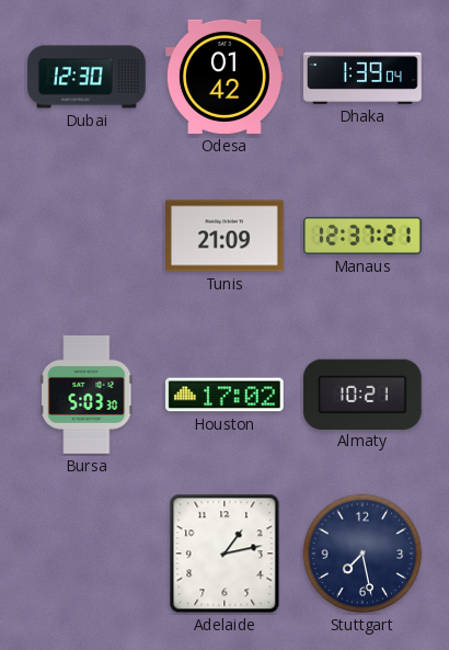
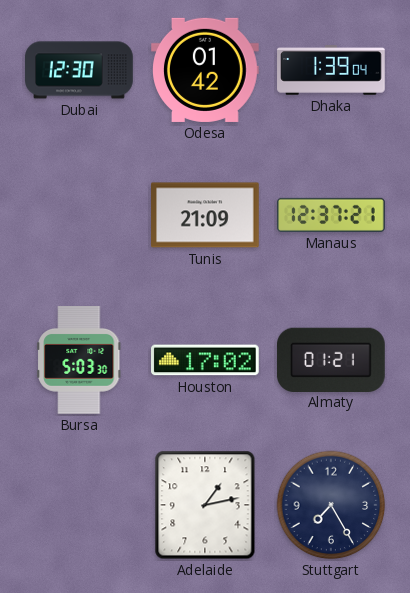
Almaty: 10:21 -> 01:21
Stuttgart: 7:28 -> 7:25
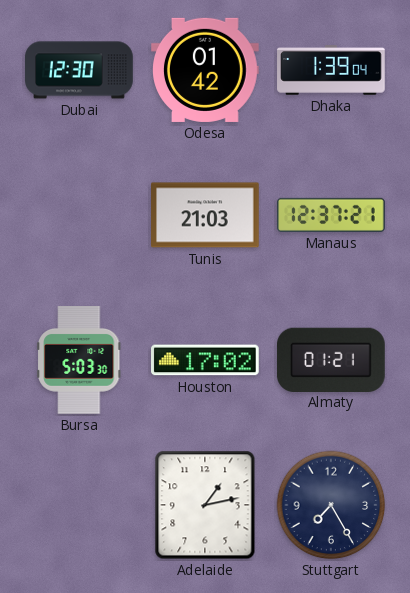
Tunis: 21:09 -> 21:03
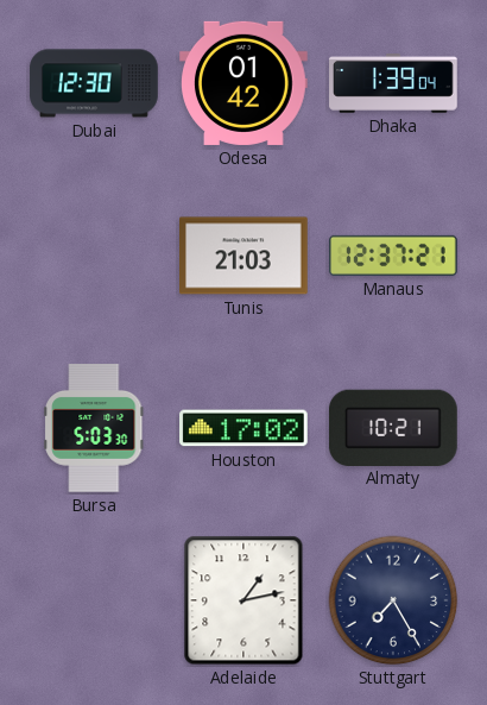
Almaty: 01:21 -> 10:21
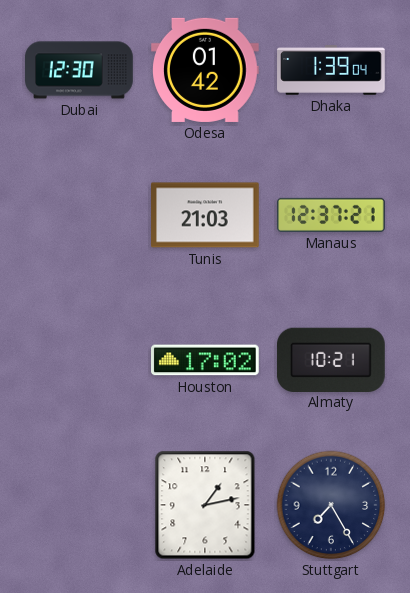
Bursa: 5:03 -> none
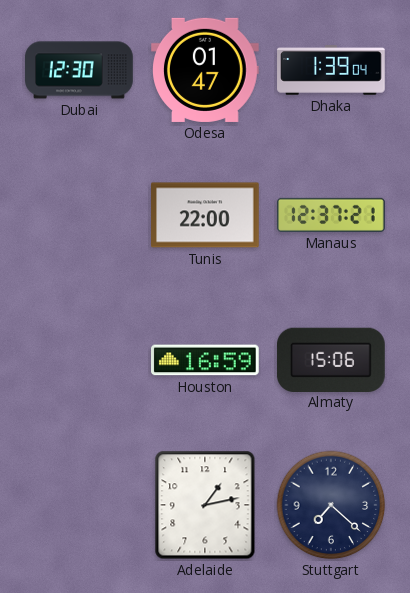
Odesa: 01:42 -> 01:47
Tunis: 21:03 -> 22:00
Houston: 17:02 -> 16:59
Almaty: 10:21 -> 15:06
Stuttgart: 7:25 -> 7:22
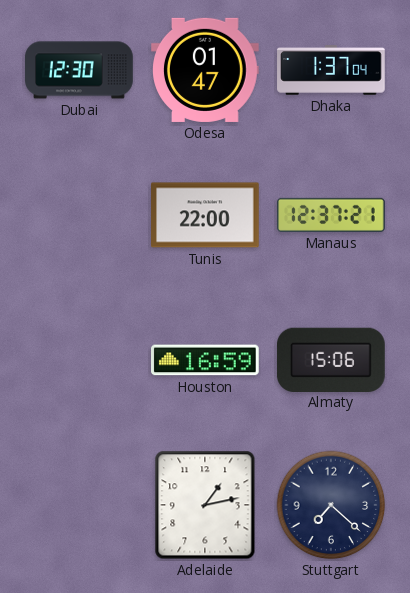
Dhaka: 1:39 -> 1:37
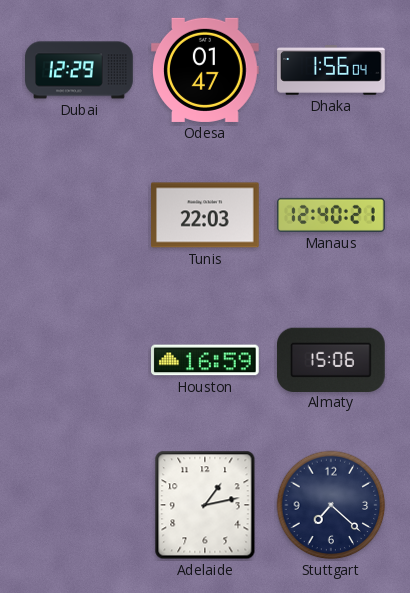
Dubai: 12:30 -> 12:29
Dhaka: 1:37 -> 1:56
Tunis: 22:00 -> 22:03
Manaus: 12:37 -> 12:40
